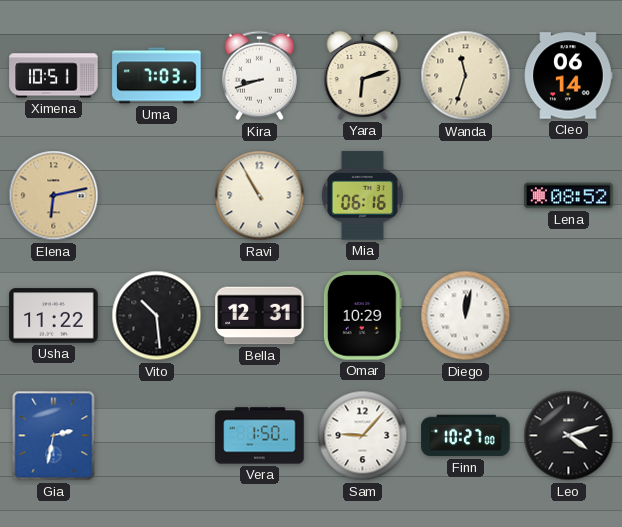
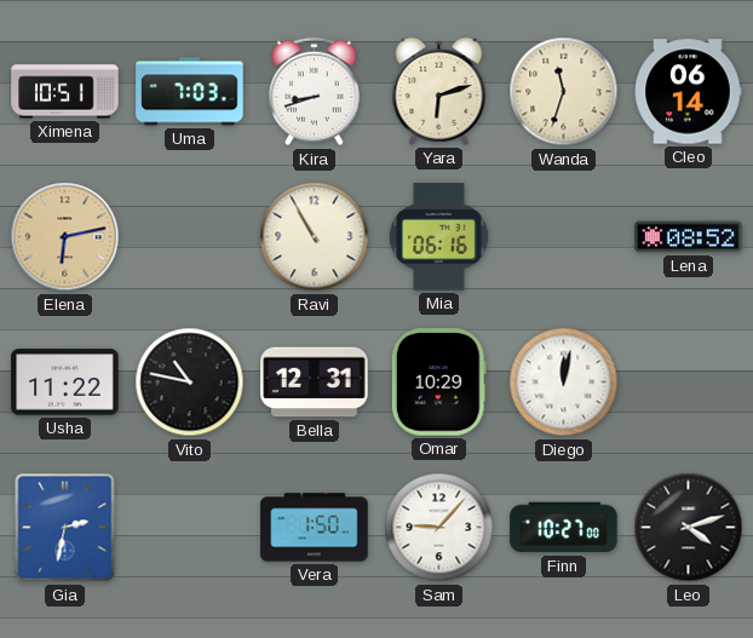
Vito: 10:29 -> 10:47
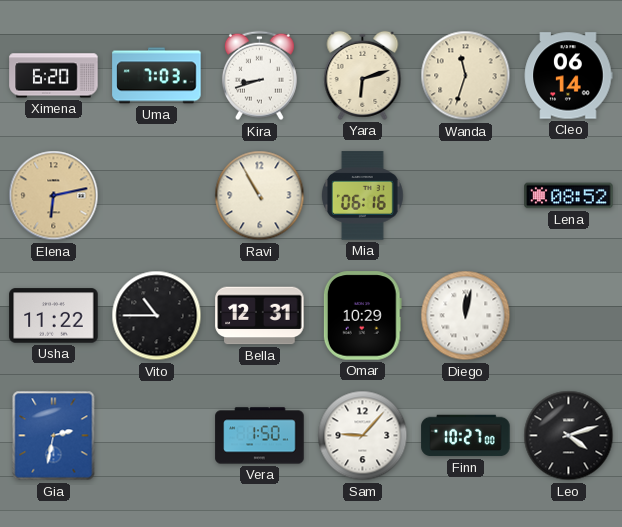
Ximena: 10:51 -> 6:20
Vito: 10:47 -> 10:45
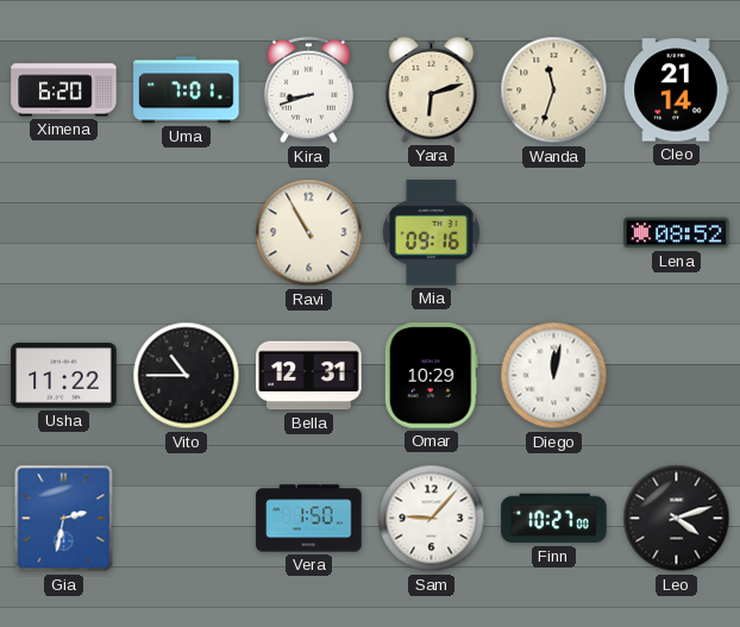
Uma: 7:03 -> 7:01
Cleo: 06:14 -> 21:14
Elena: 6:13 -> none
Mia: 06:16 -> 09:16
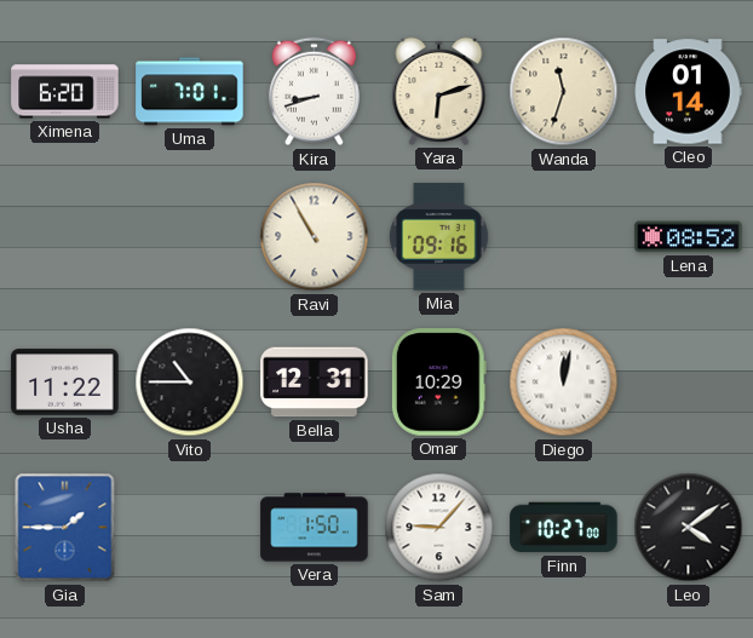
Cleo: 21:14 -> 01:14
Gia: 2:32 -> 1:45
Leo: 4:12 -> 4:09
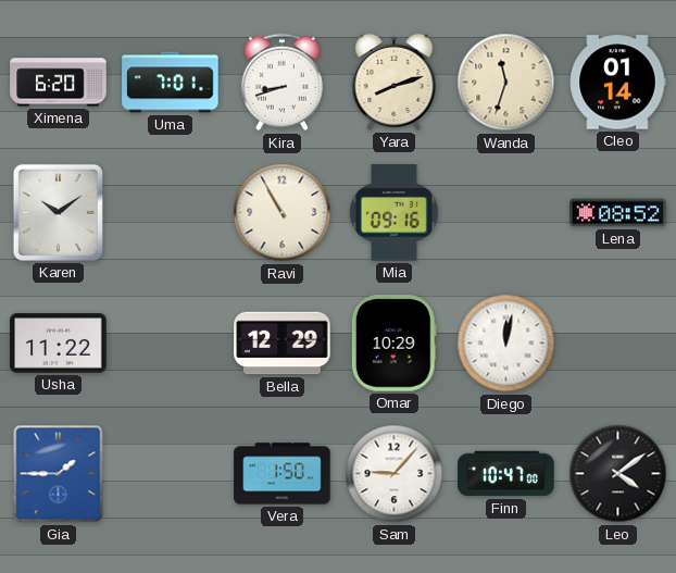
Yara: 6:12 -> 8:12
Karen: none -> 10:09
Vito: 10:45 -> none
Bella: 12:31 -> 12:29
Finn: 10:27 -> 10:47
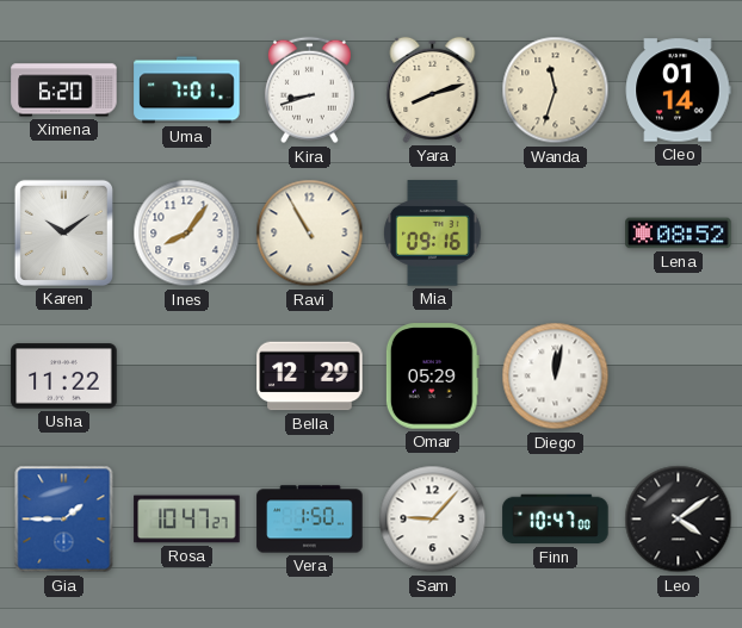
Ines: none -> 8:06
Omar: 10:29 -> 05:29
Rosa: none -> 10:47
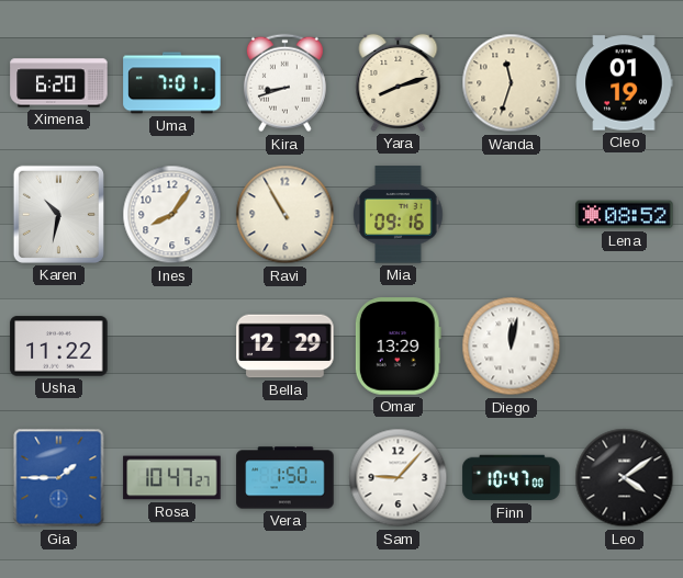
Cleo: 01:14 -> 01:19
Karen: 10:09 -> 10:32
Omar: 05:29 -> 13:29
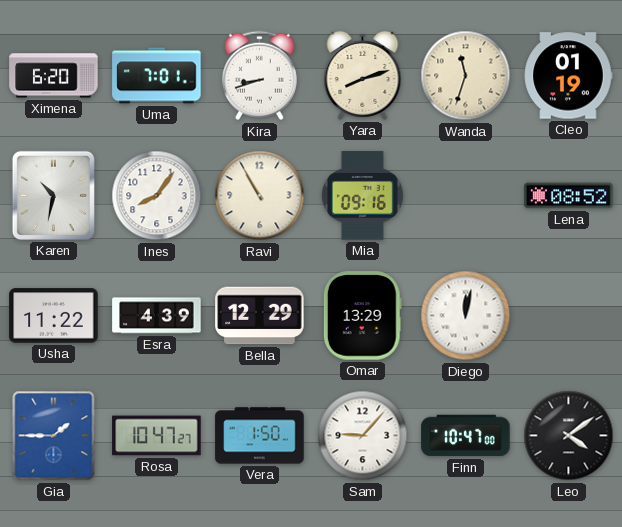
Esra: none -> 4:39
